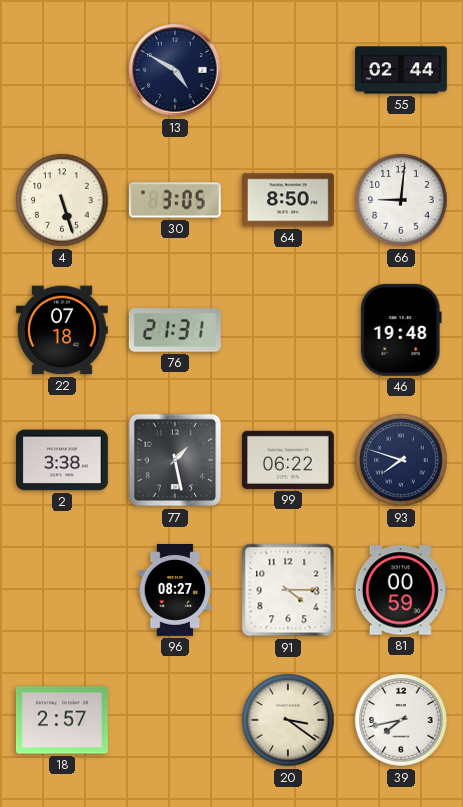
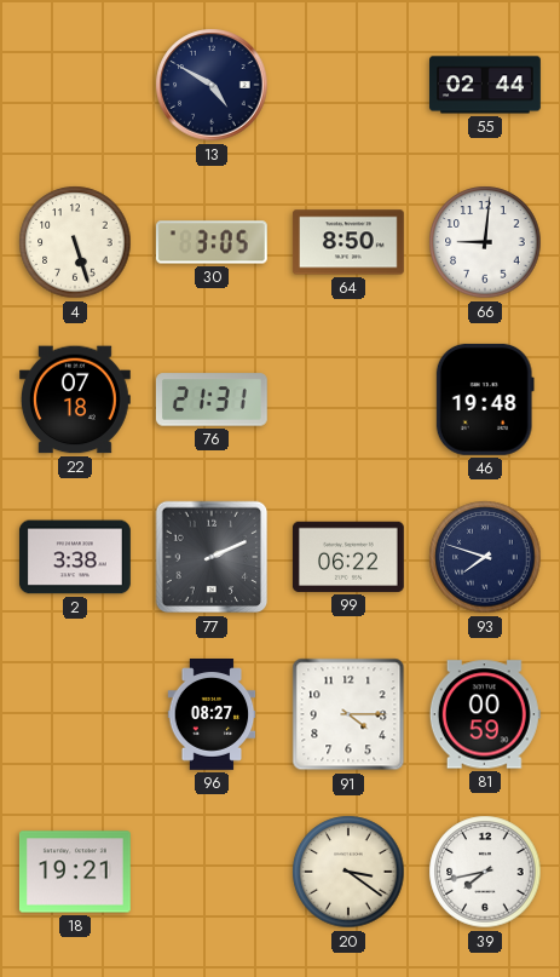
77: 1:28 -> 2:11
18: 2:57 -> 19:21
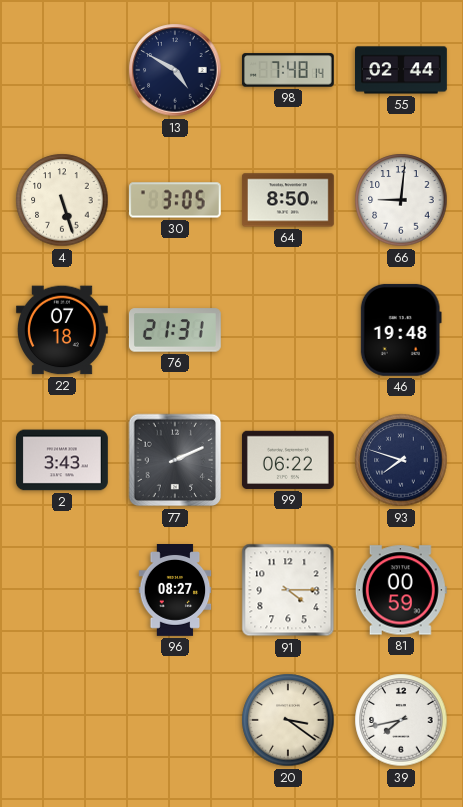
98: none -> 7:48
2: 3:38 -> 3:43
18: 19:21 -> none
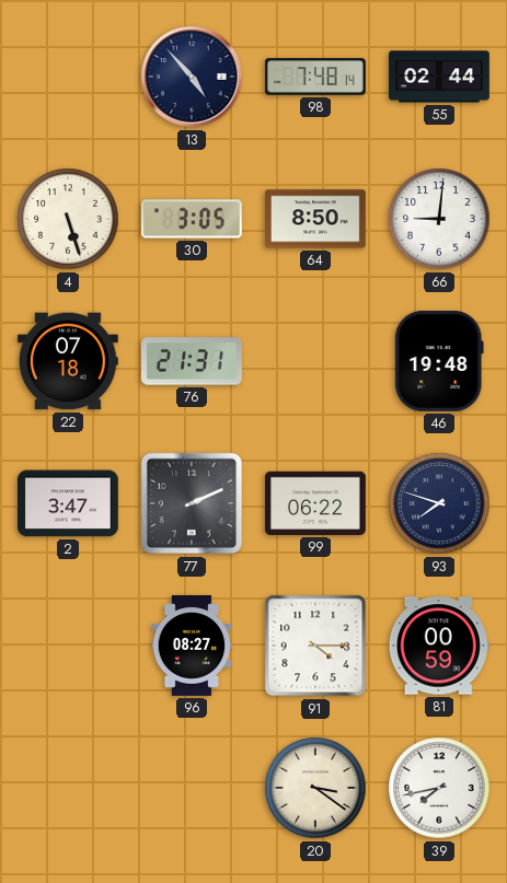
13: 4:50 -> 4:53
2: 3:43 -> 3:47
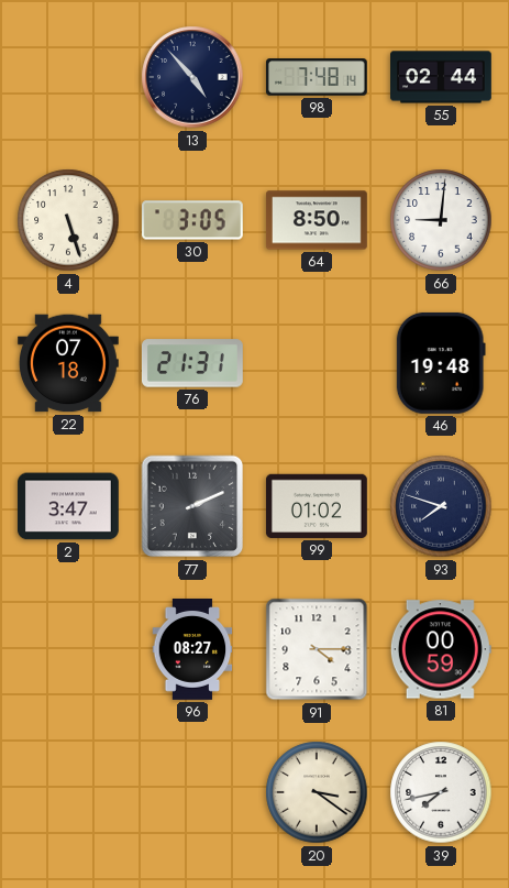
99: 06:22 -> 01:02
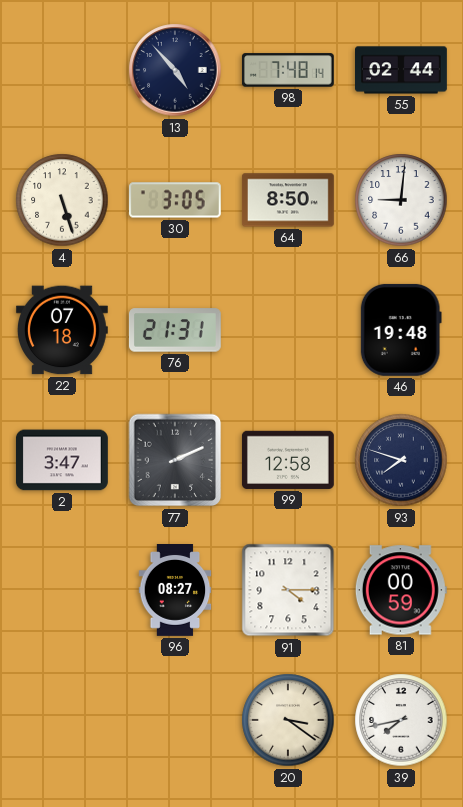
99: 01:02 -> 12:58
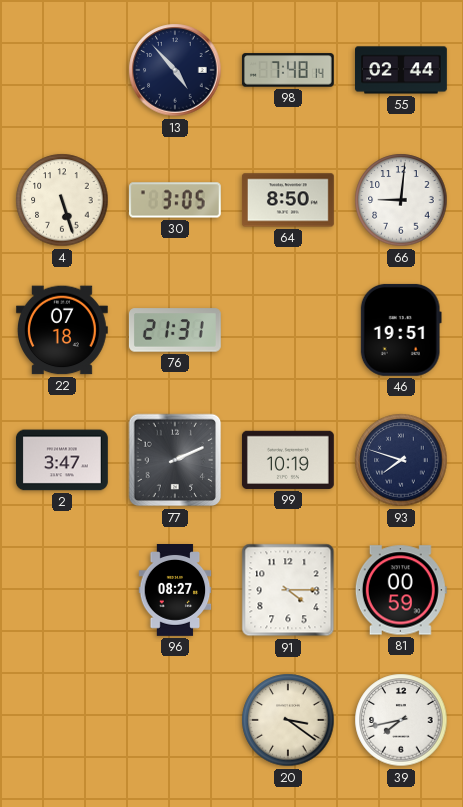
46: 19:48 -> 19:51
99: 12:58 -> 10:19
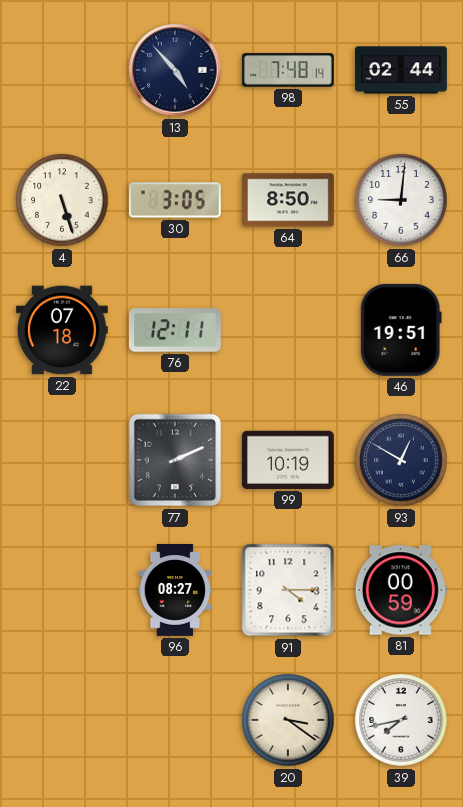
76: 21:31 -> 12:11
2: 3:47 -> none
93: 7:48 -> 12:50
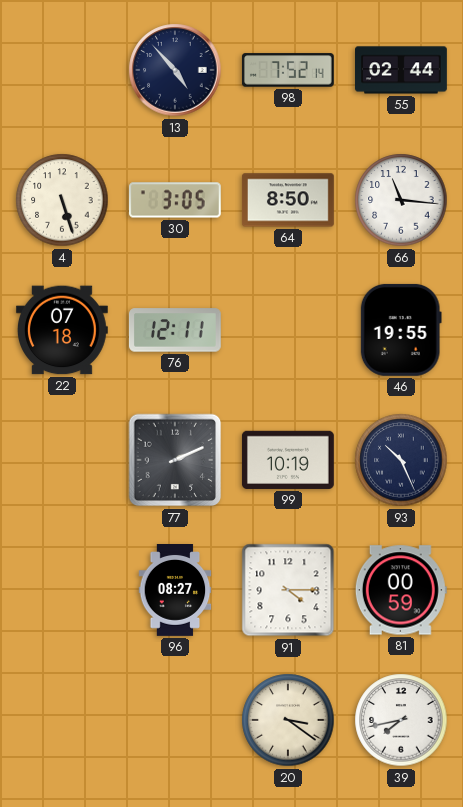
98: 7:48 -> 7:52
66: 9:01 -> 11:16
46: 19:51 -> 19:55
93: 12:50 -> 10:26
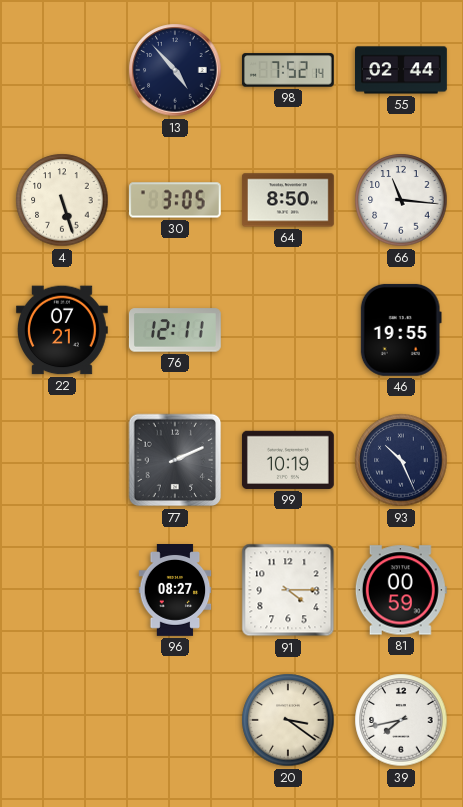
22: 07:18 -> 07:21
